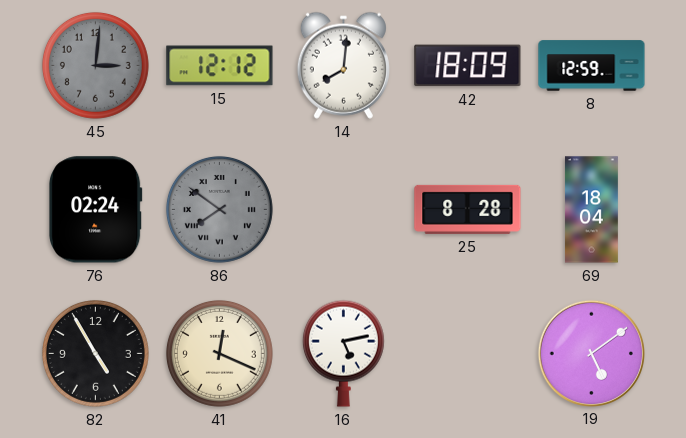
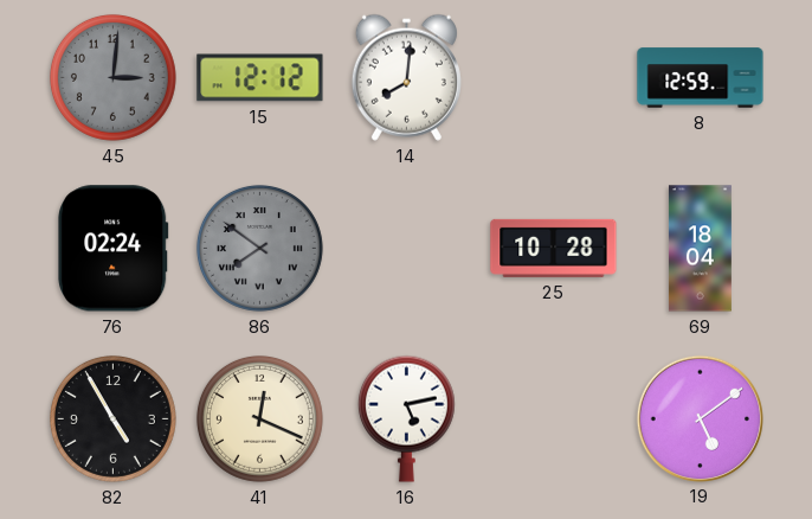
42: 18:09 -> none
25: 8:28 -> 10:28
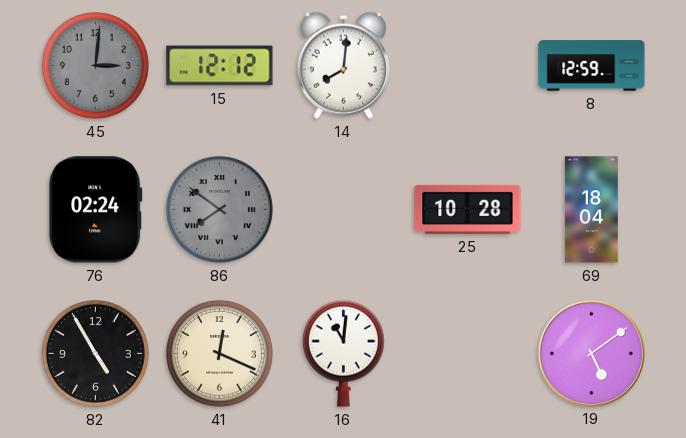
16: 5:13 -> 11:01
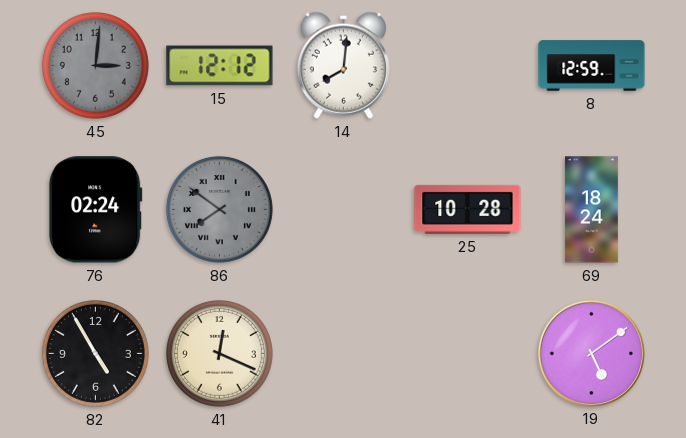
69: 18:04 -> 18:24
16: 11:01 -> none
